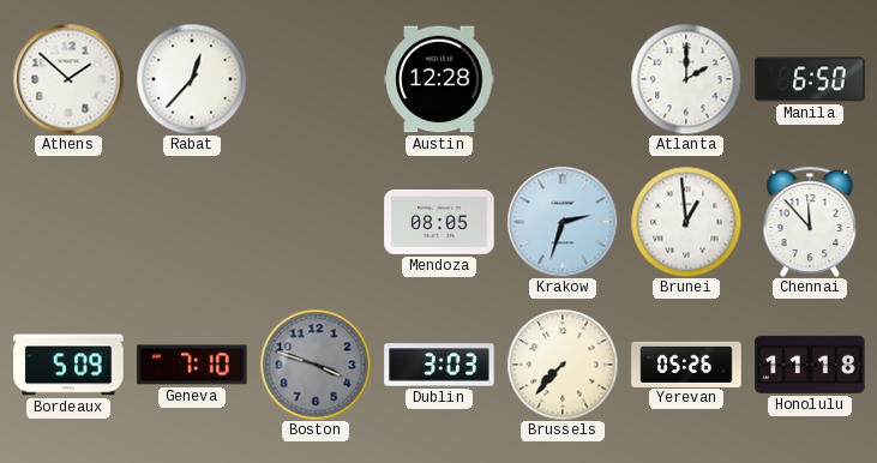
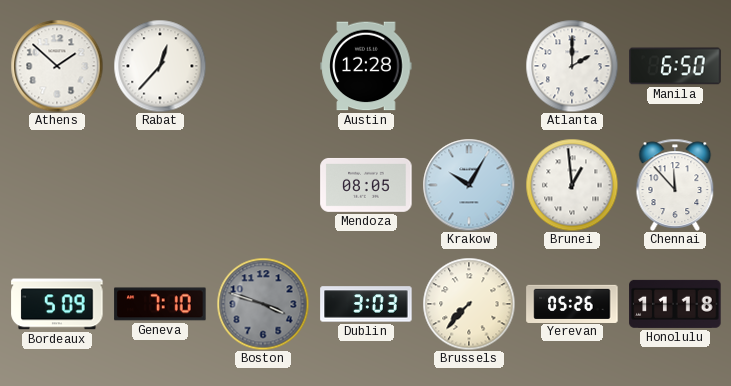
Krakow: 2:33 -> 10:05
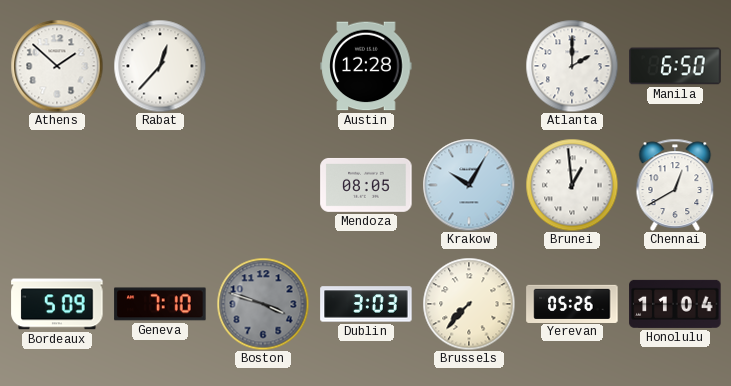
Chennai: 11:53 -> 12:40
Honolulu: 11:18 -> 11:04
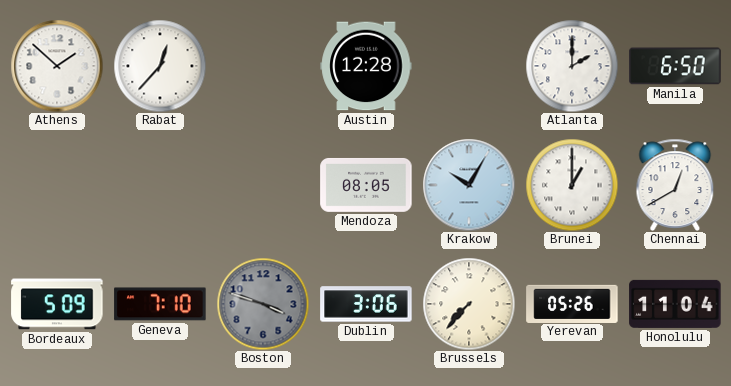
Brunei: 12:59 -> 1:00
Dublin: 3:03 -> 3:06
